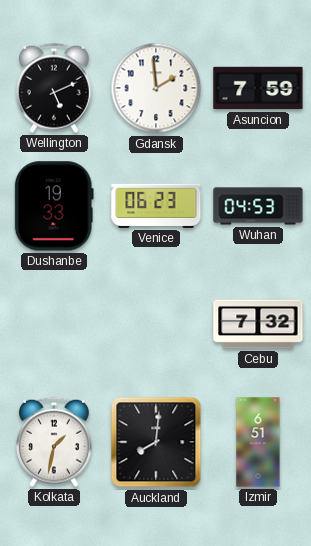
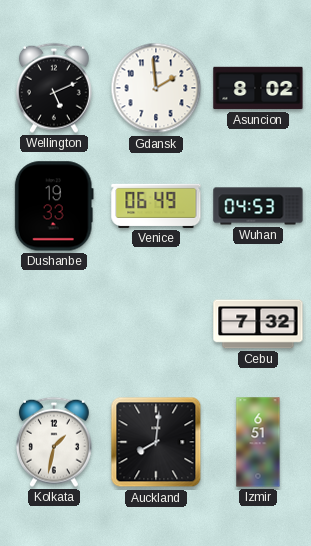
Asuncion: 7:59 -> 8:02
Venice: 06:23 -> 06:49
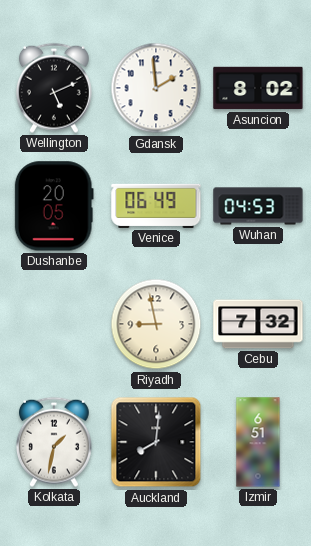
Dushanbe: 19:33 -> 20:05
Riyadh: none -> 8:58
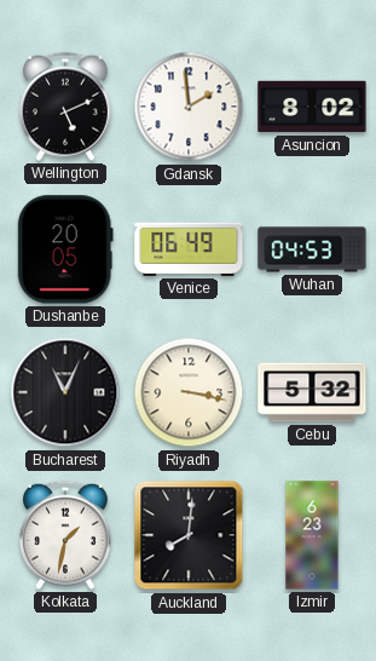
Bucharest: none -> 11:04
Riyadh: 8:58 -> 3:17
Cebu: 7:32 -> 5:32
Izmir: 6:51 -> 6:23
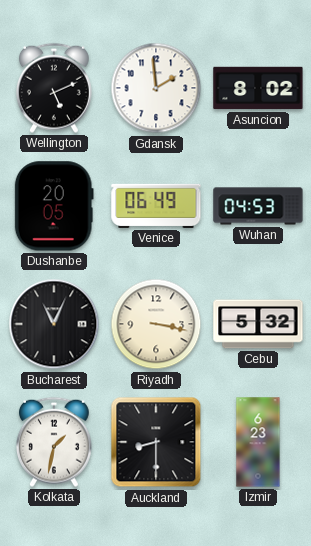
Auckland: 8:01 -> 8:30
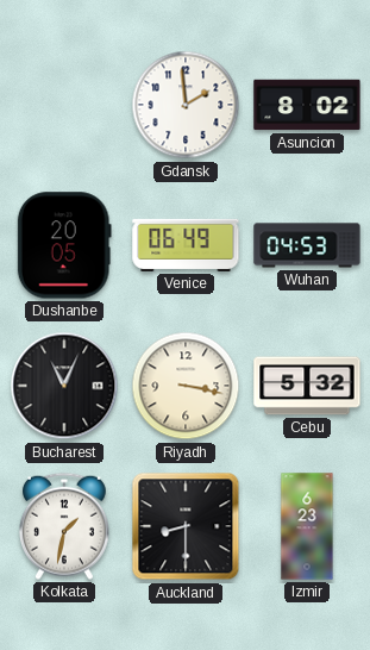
Wellington: 5:11 -> none
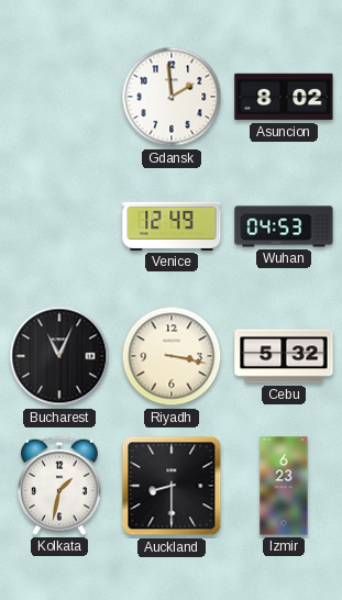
Dushanbe: 20:05 -> none
Venice: 06:49 -> 12:49
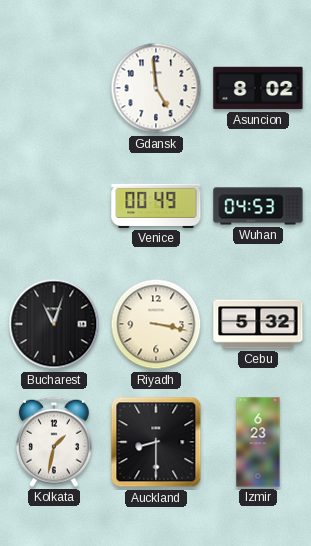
Gdansk: 1:59 -> 4:59
Venice: 12:49 -> 00:49
Bucharest: 11:04 -> 11:03
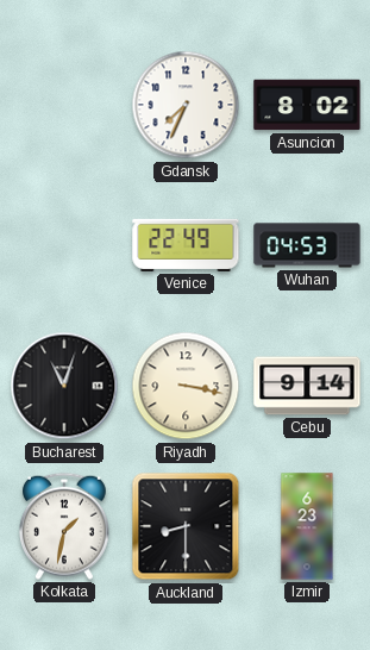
Gdansk: 4:59 -> 7:34
Venice: 00:49 -> 22:49
Cebu: 5:32 -> 9:14
